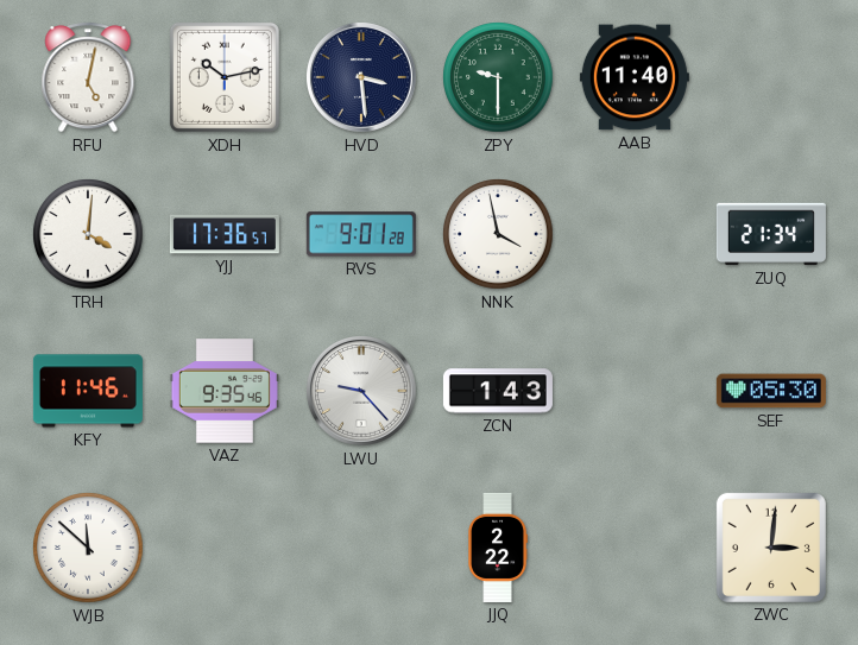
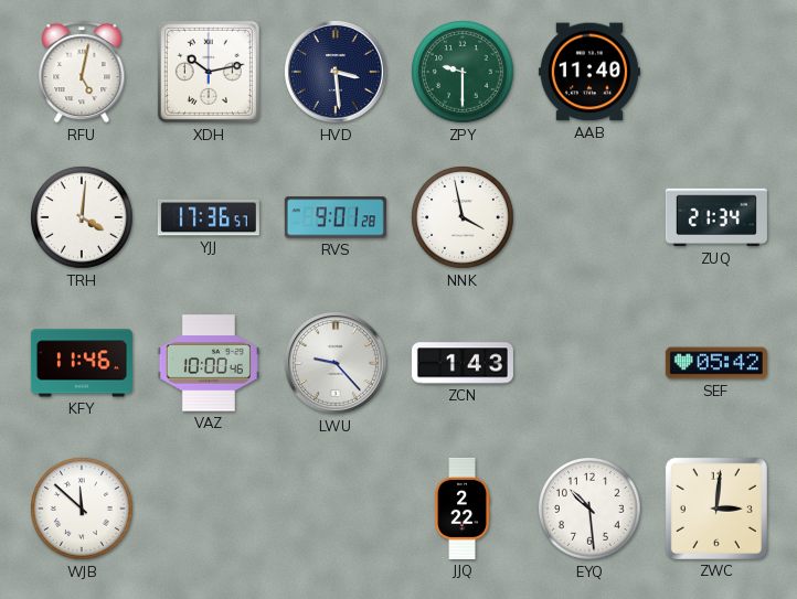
VAZ: 9:35 -> 10:00
SEF: 05:30 -> 05:42
EYQ: none -> 10:29
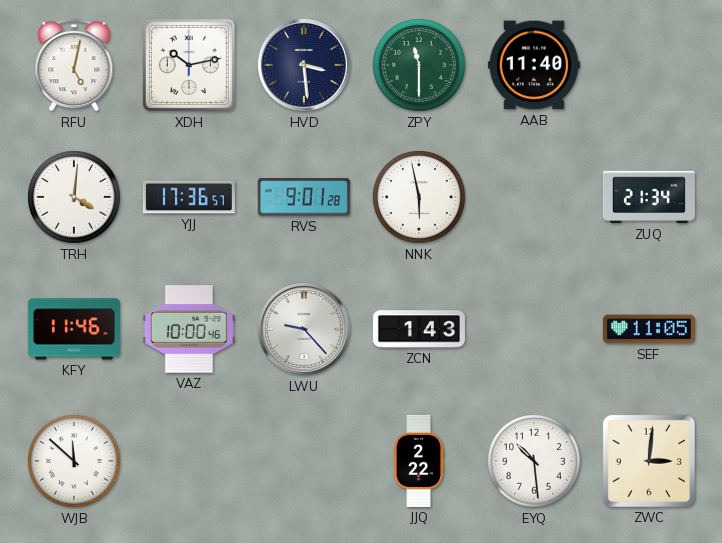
ZPY: 9:30 -> 11:30
NNK: 3:58 -> 5:58
SEF: 05:42 -> 11:05
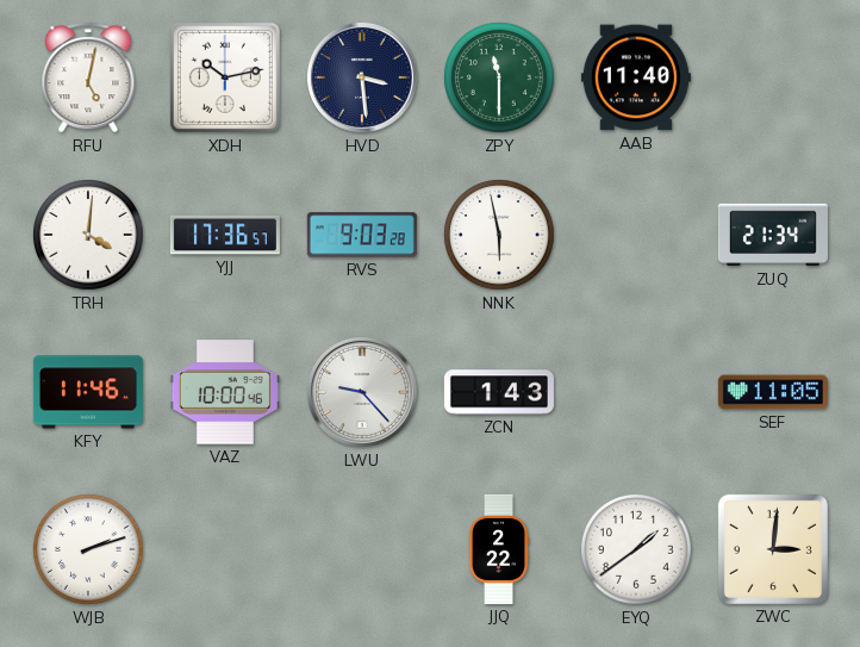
RVS: 9:01 -> 9:03
WJB: 11:52 -> 2:12
EYQ: 10:29 -> 1:39
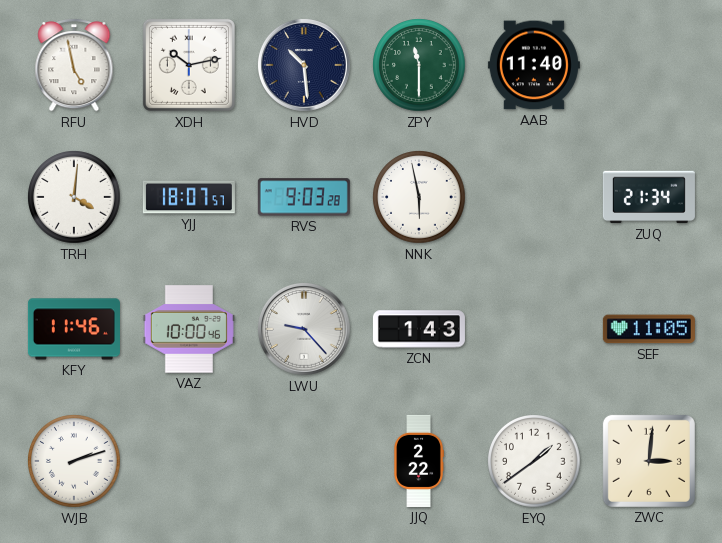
RFU: 5:02 -> 4:58
HVD: 3:29 -> 10:29
YJJ: 17:36 -> 18:07
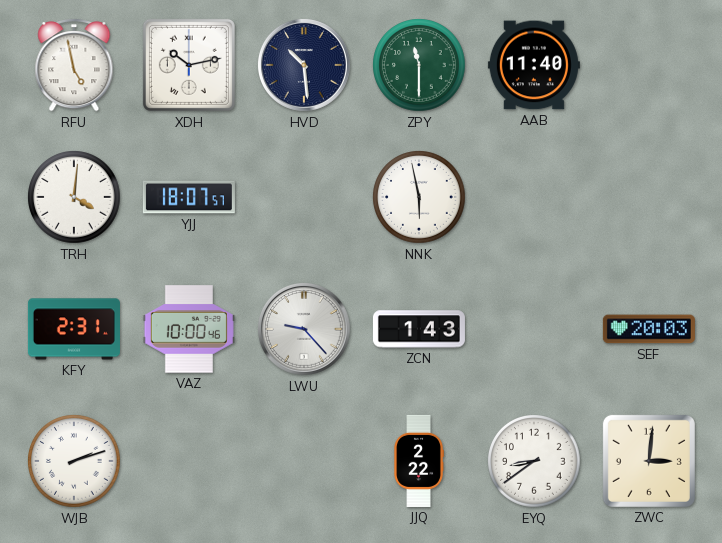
RVS: 9:03 -> none
ZUQ: 21:34 -> none
KFY: 11:46 -> 2:31
SEF: 11:05 -> 20:03
EYQ: 1:39 -> 8:39
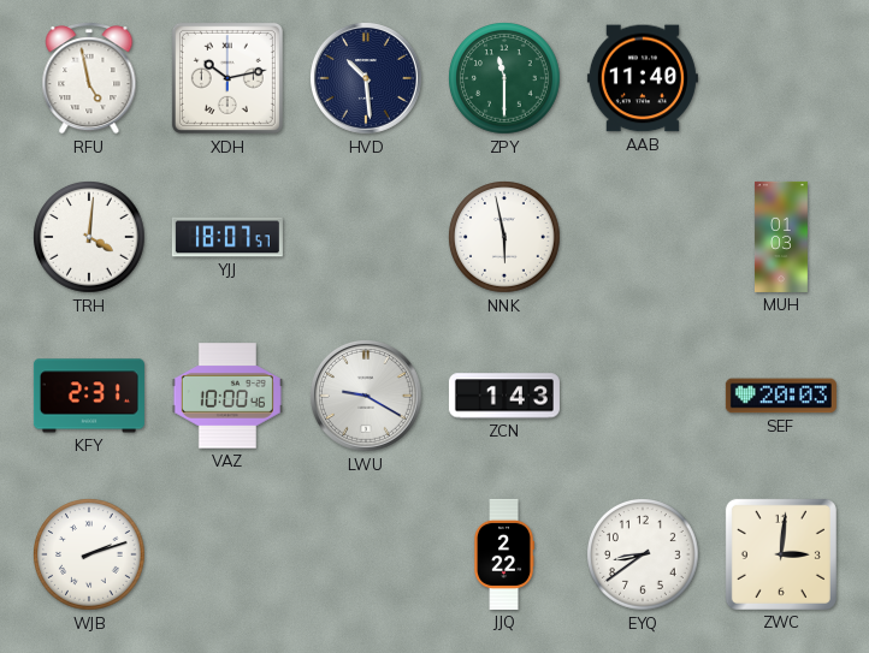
MUH: none -> 01:03
LWU: 9:23 -> 9:20
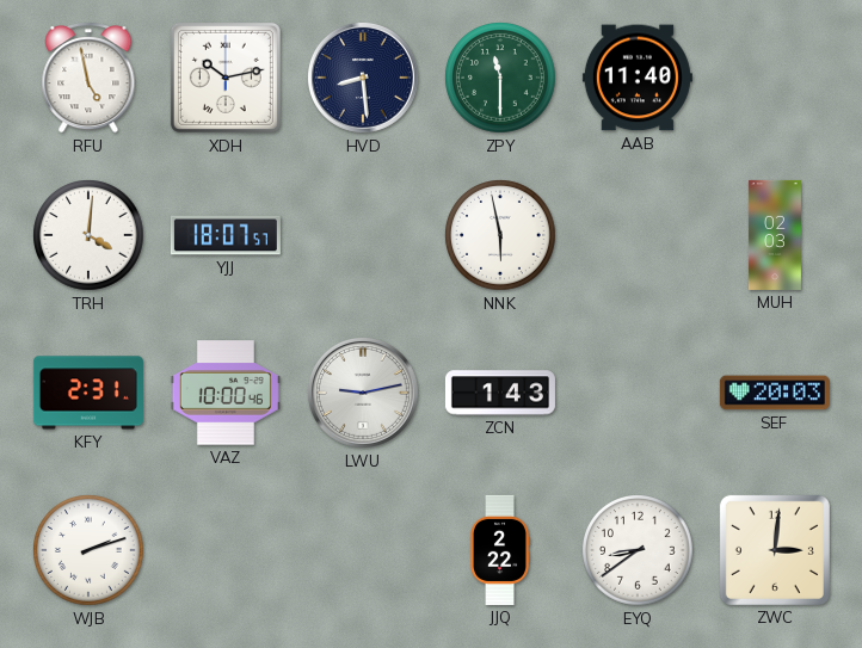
HVD: 10:29 -> 8:29
MUH: 01:03 -> 02:03
LWU: 9:20 -> 9:13
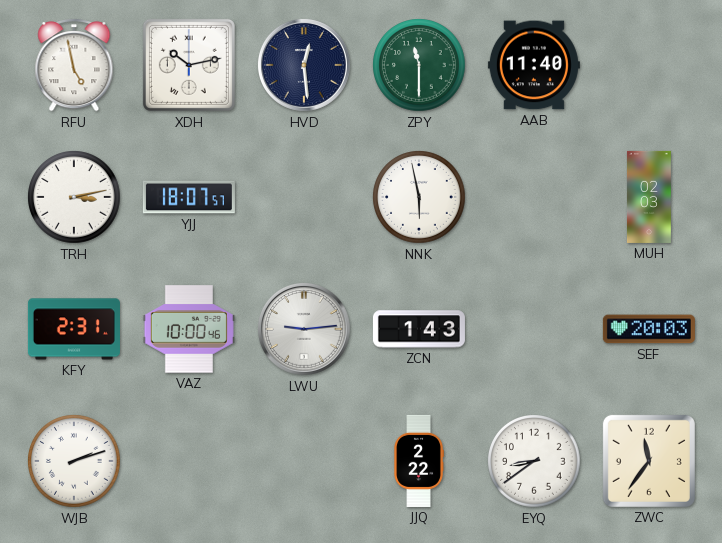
HVD: 8:29 -> 12:29
TRH: 4:01 -> 3:13
LWU: 9:13 -> 9:14
ZWC: 3:01 -> 11:36
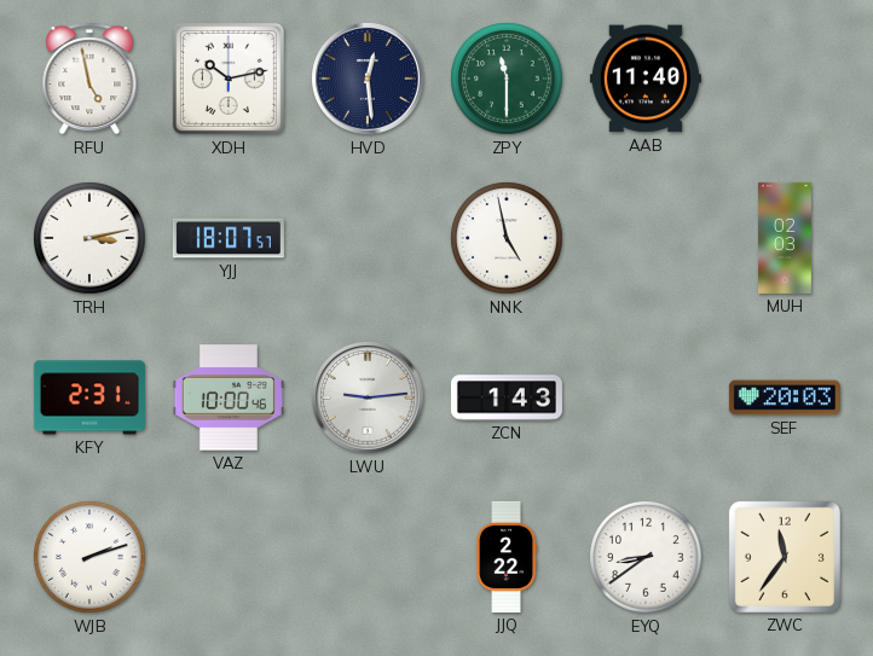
NNK: 5:58 -> 4:58
